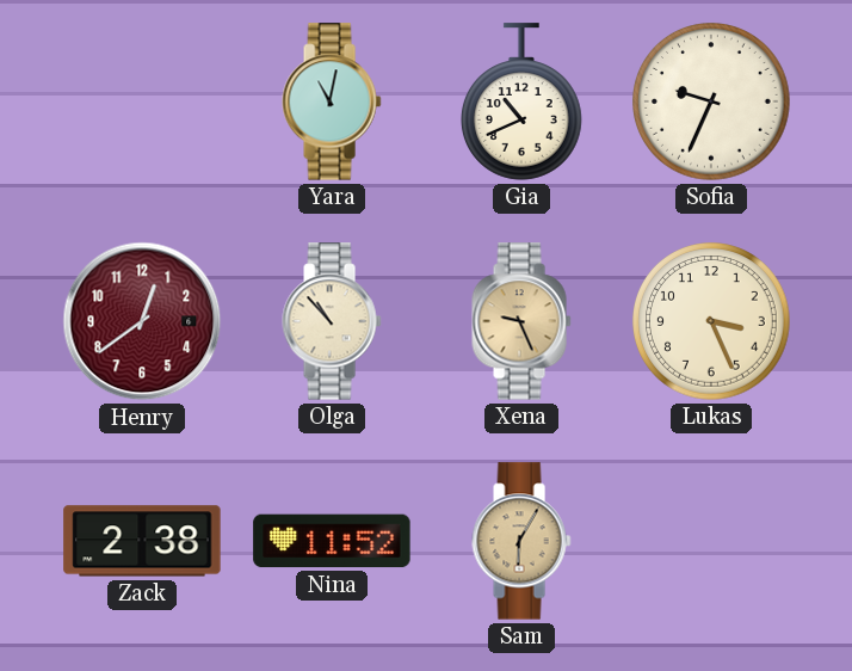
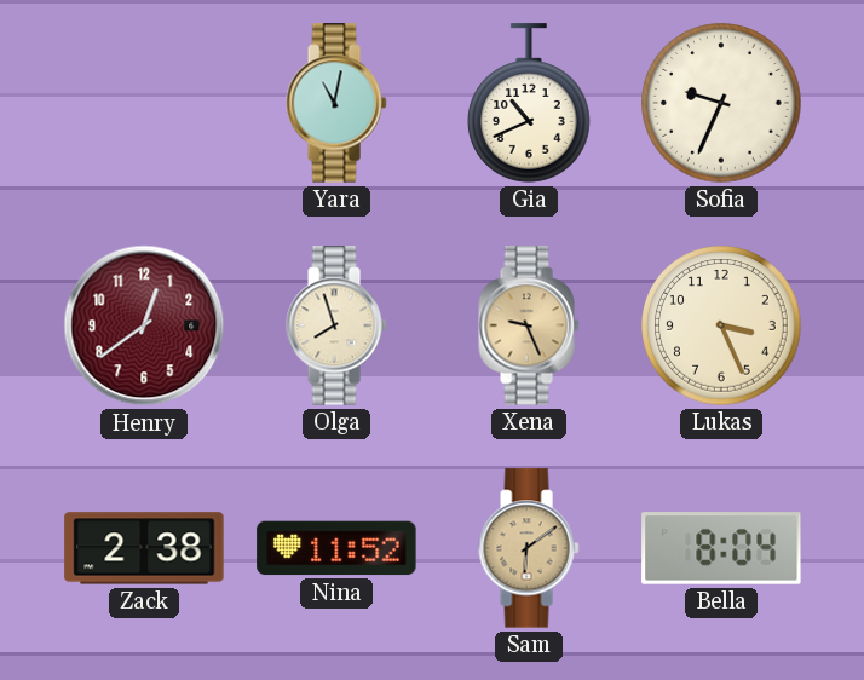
Olga: 10:53 -> 7:57
Sam: 6:05 -> 6:09
Bella: none -> 8:04
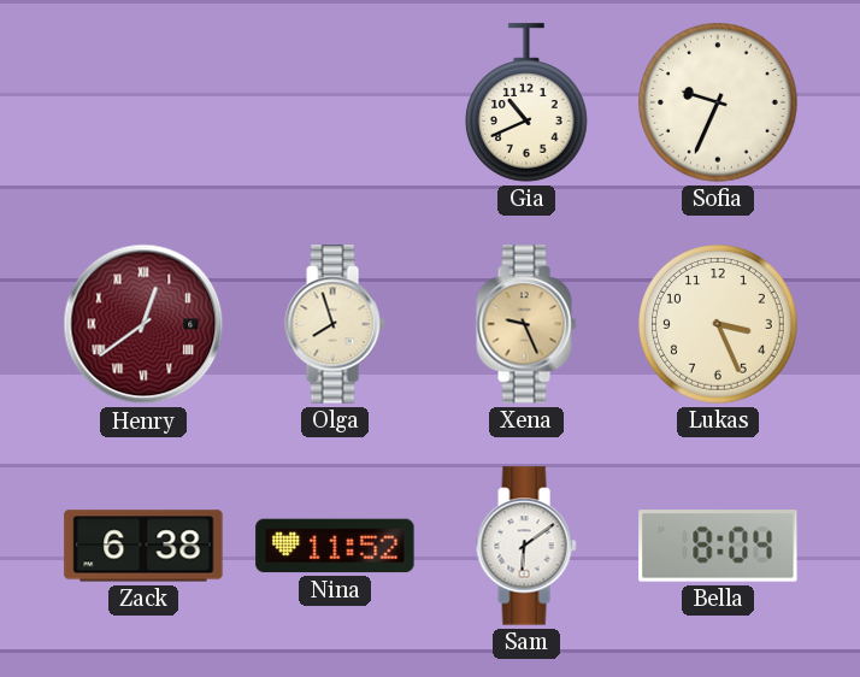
Yara: 11:02 -> none
Henry numerals: Arabic -> Roman
Zack: 2:38 -> 6:38
Sam dial: champagne -> white
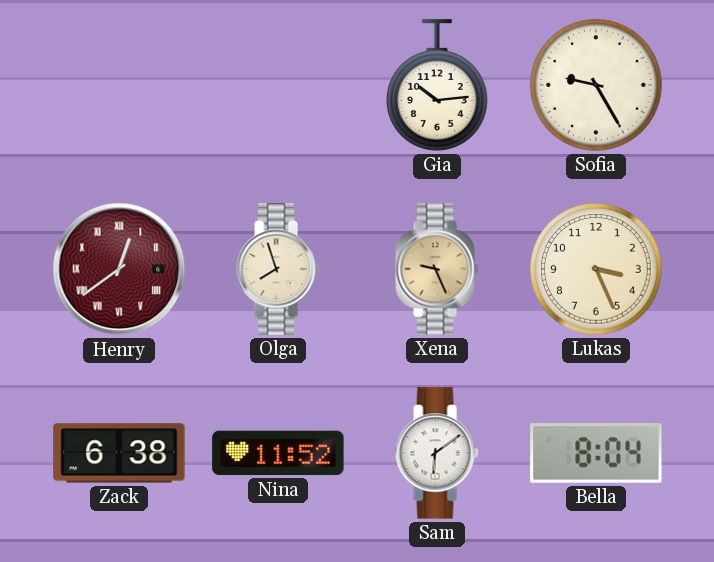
Gia: 10:41 -> 10:14
Sofia: 9:34 -> 9:25
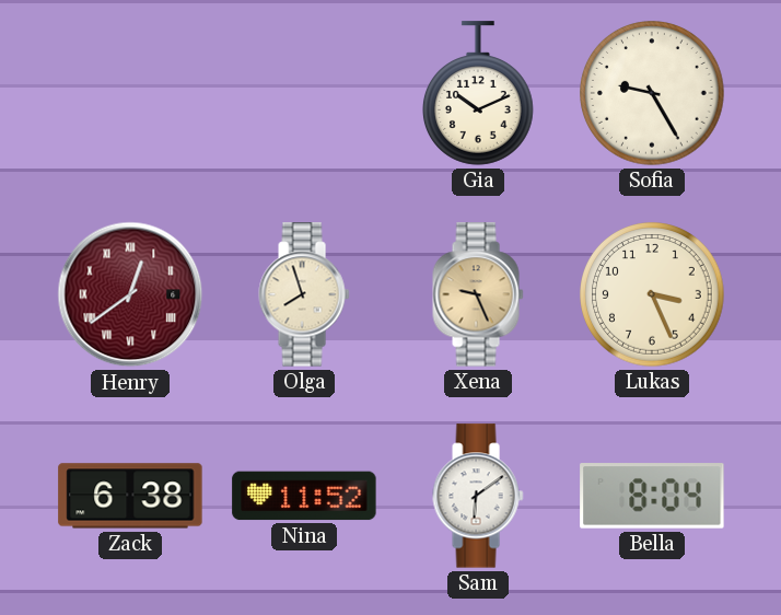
Gia: 10:14 -> 10:11
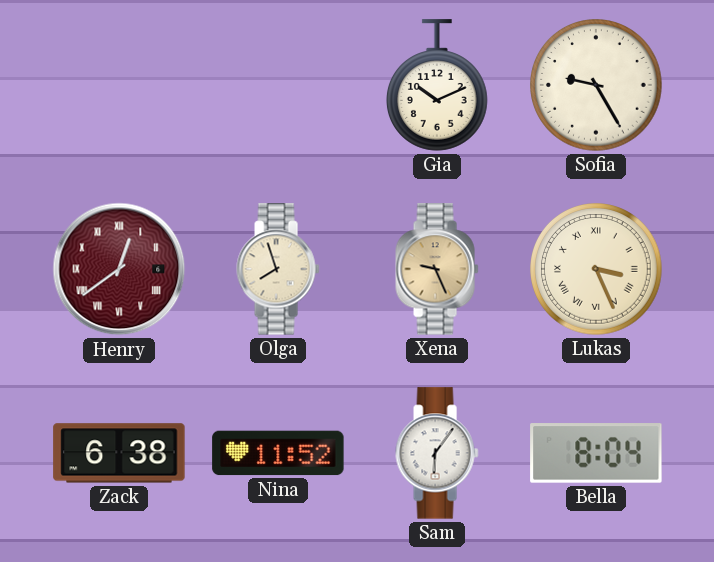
Lukas numerals: Arabic -> Roman
Sam: 6:09 -> 6:06
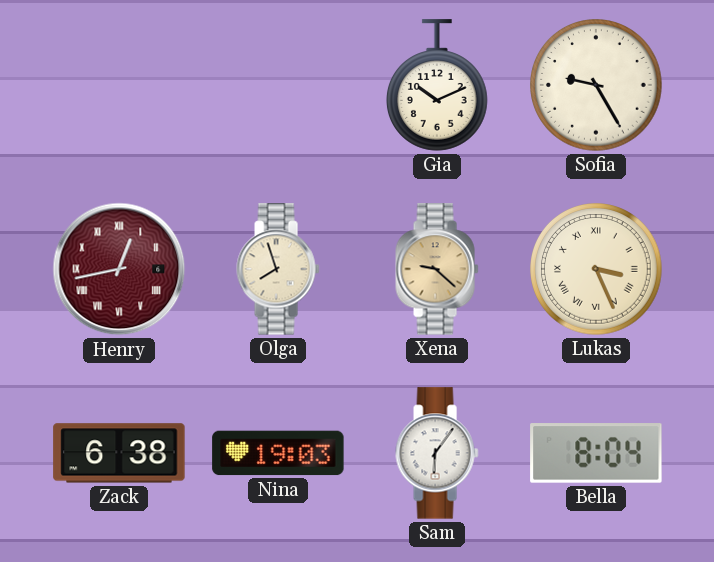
Henry: 12:39 -> 12:43
Xena: 9:26 -> 9:22
Nina: 11:52 -> 19:03
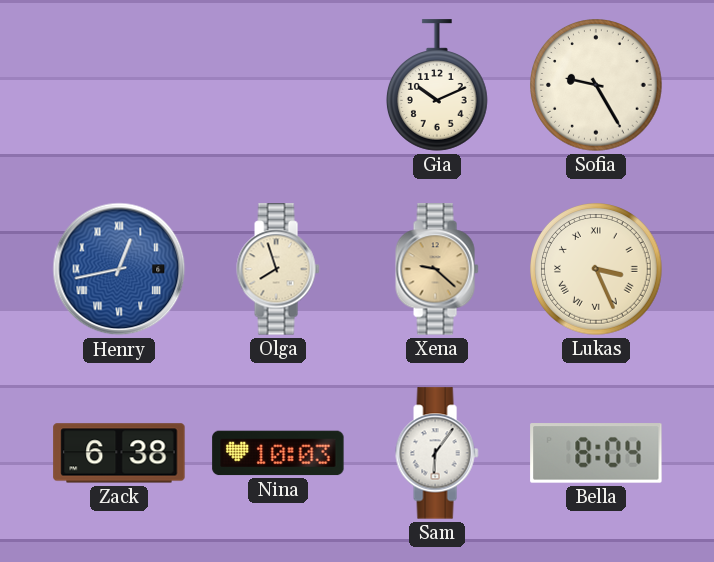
Henry dial: burgundy -> blue
Nina: 19:03 -> 10:03
